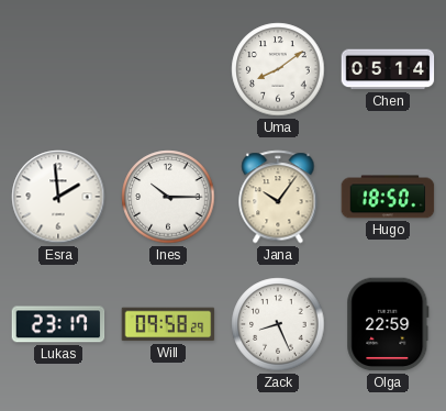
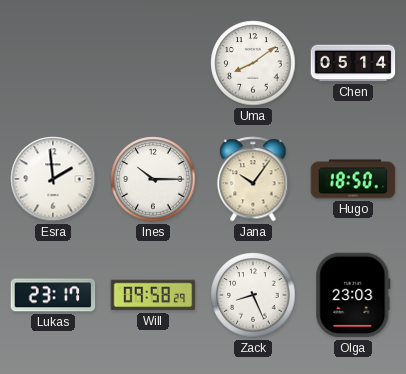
Olga: 22:59 -> 23:03
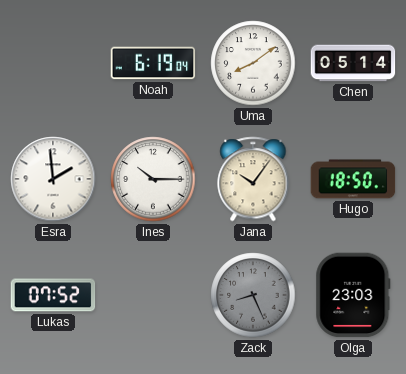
Noah: none -> 6:19
Lukas: 23:17 -> 07:52
Will: 09:58 -> none
Zack dial: white -> grey
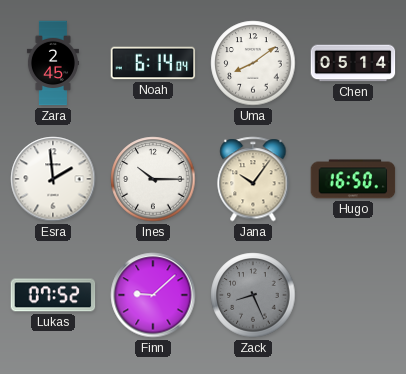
Zara: none -> 2:45
Noah: 6:19 -> 6:14
Hugo: 18:50 -> 16:50
Finn: none -> 9:08
Olga: 23:03 -> none
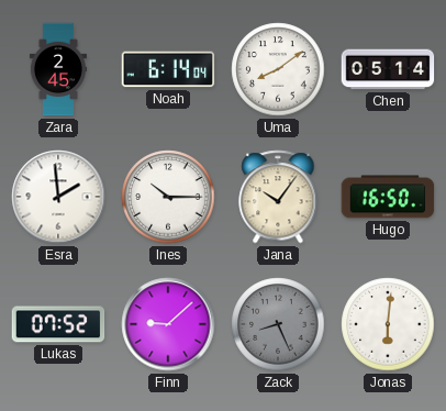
Jonas: none -> 6:01
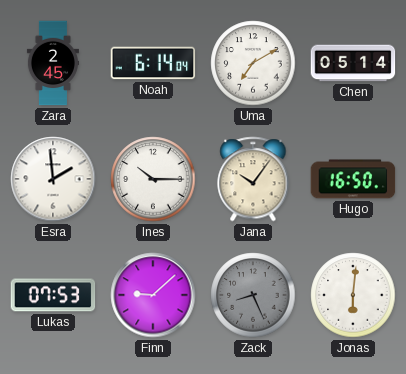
Uma: 8:09 -> 7:10
Lukas: 07:52 -> 07:53
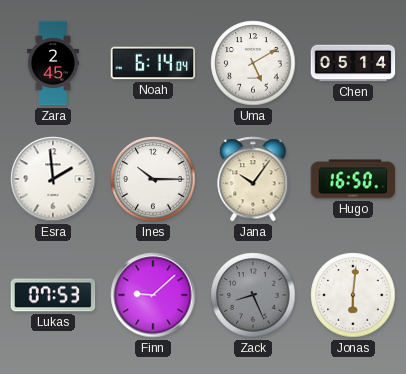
Uma: 7:10 -> 5:10
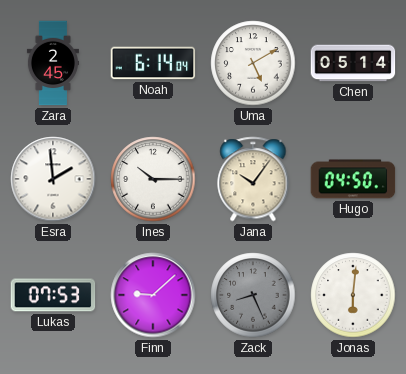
Hugo: 16:50 -> 04:50
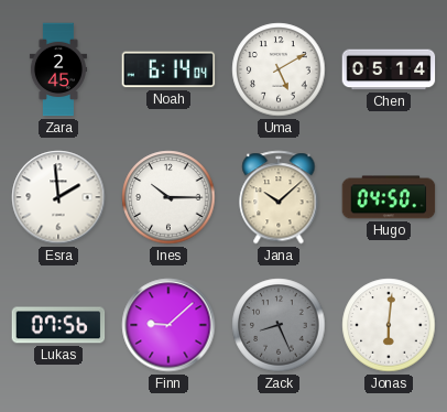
Jana: 10:06 -> 10:08
Lukas: 07:53 -> 07:56
